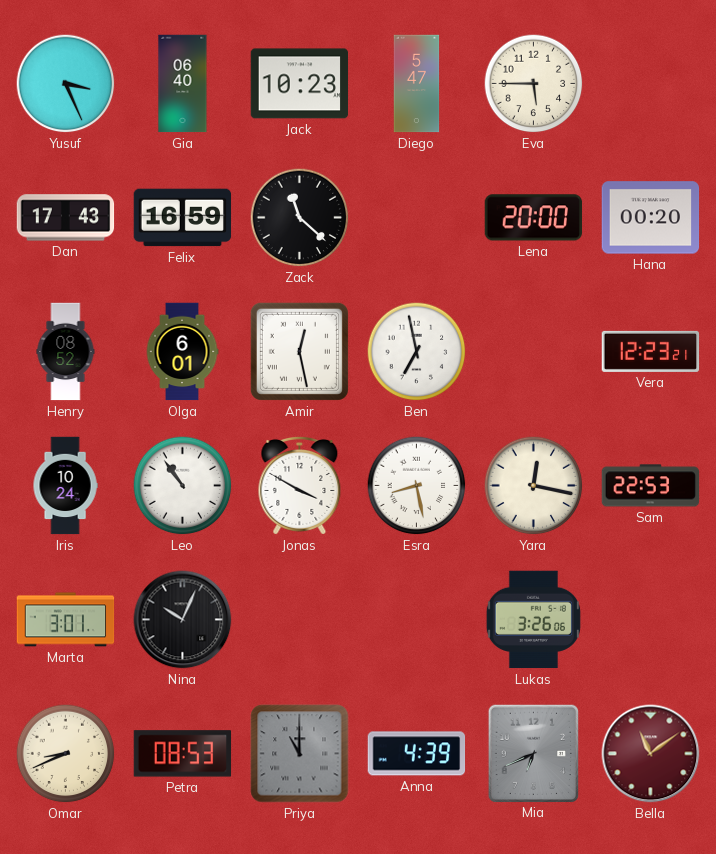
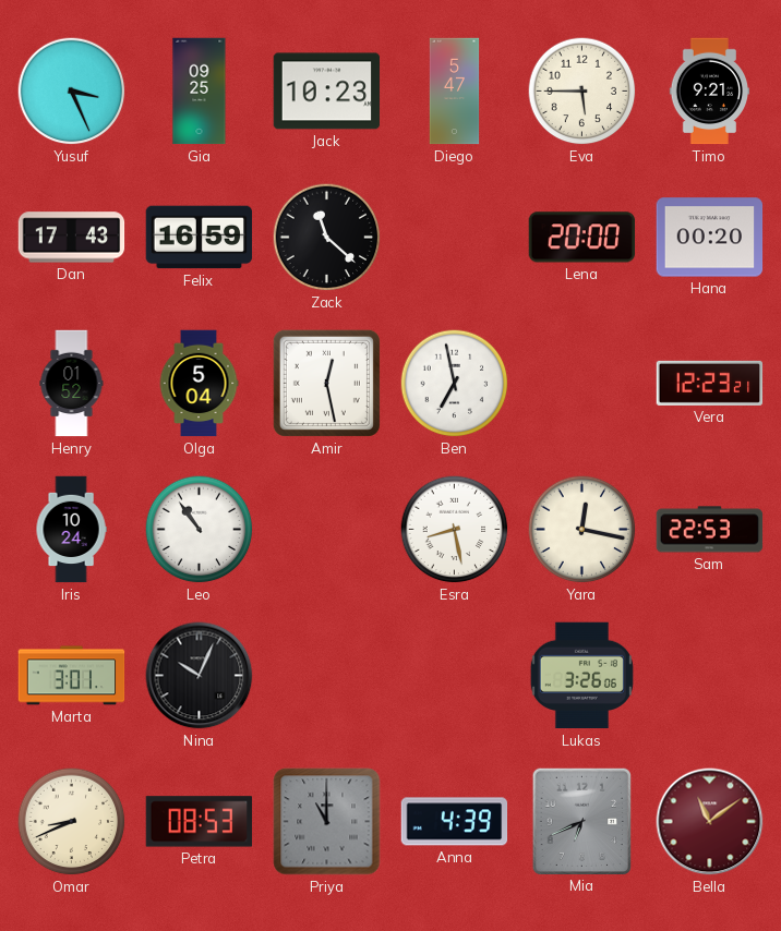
Gia: 06:40 -> 09:25
Timo: none -> 9:21
Henry: 08:52 -> 01:52
Olga: 6:01 -> 5:04
Jonas: 3:50 -> none
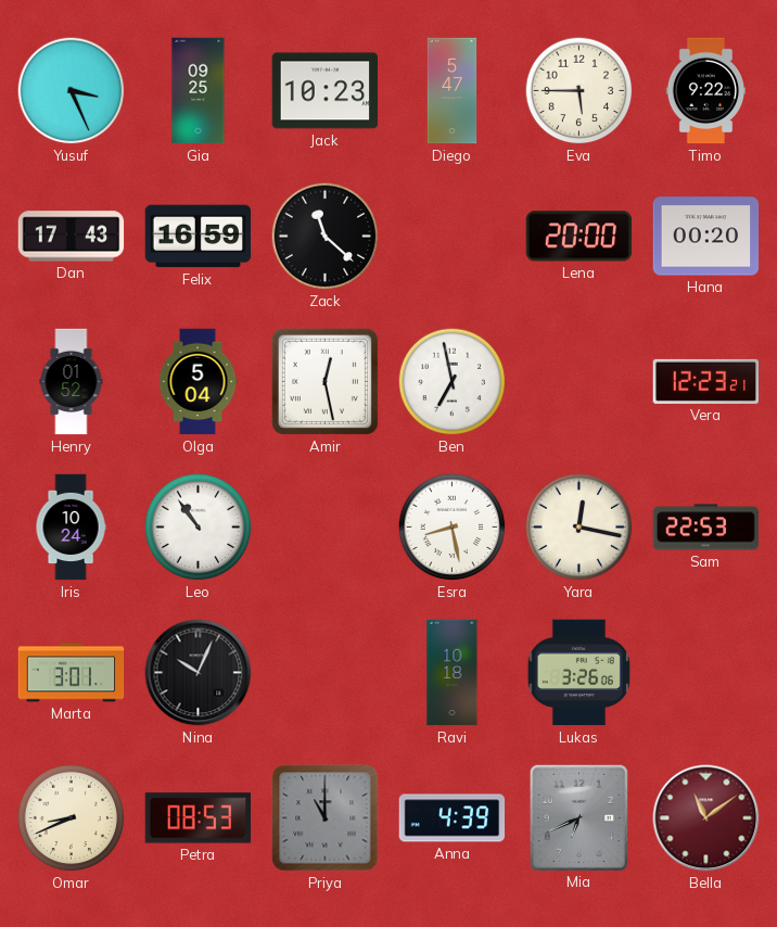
Timo: 9:21 -> 9:22
Ravi: none -> 10:18
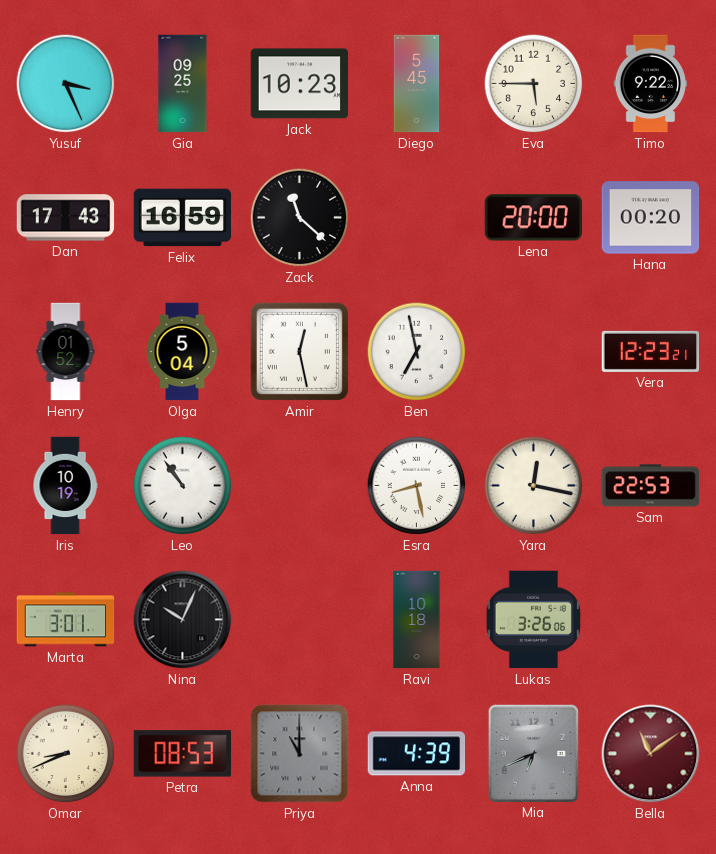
Diego: 5:47 -> 5:45
Iris: 10:24 -> 10:19
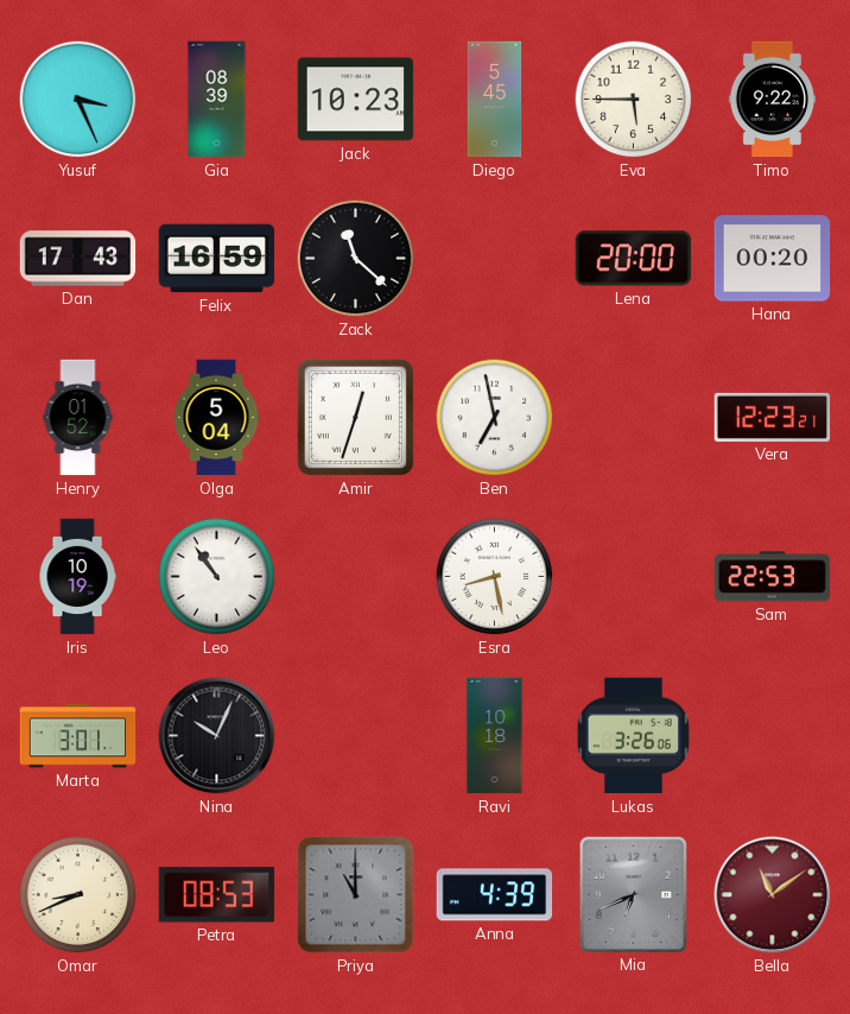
Gia: 09:25 -> 08:39
Amir: 12:28 -> 12:33
Yara: 12:17 -> none
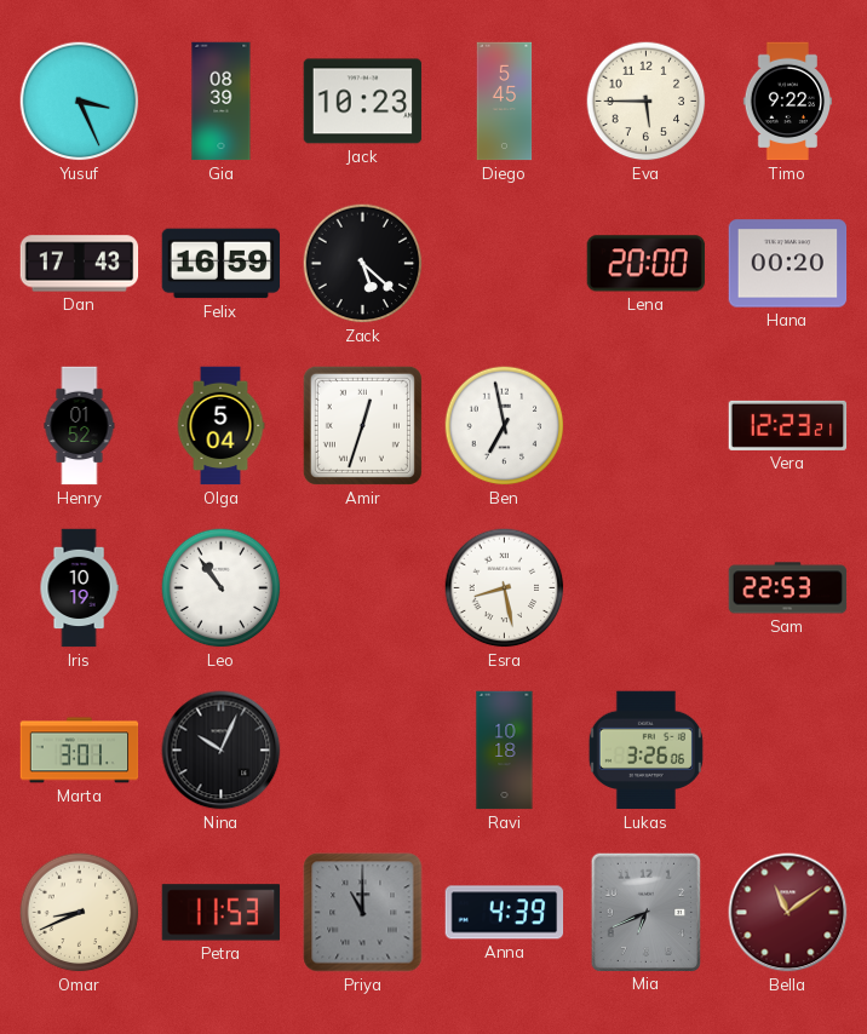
Zack: 11:22 -> 5:22
Petra: 08:53 -> 11:53
